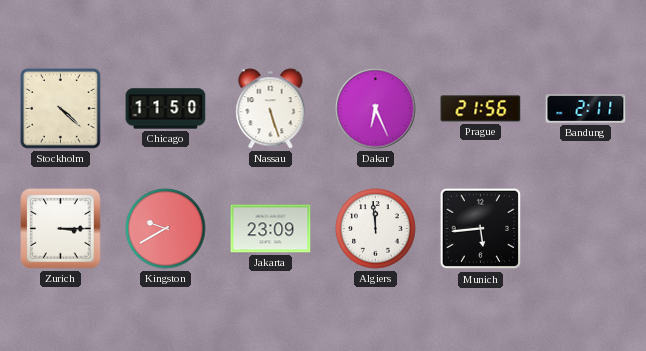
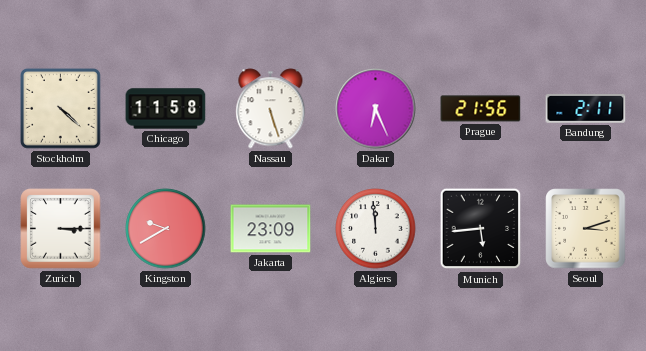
Chicago: 11:50 -> 11:58
Seoul: none -> 3:12
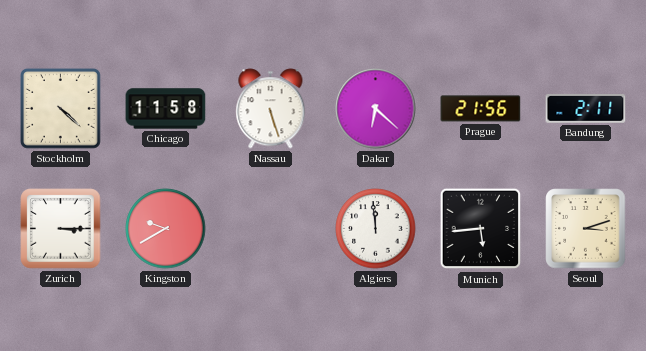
Dakar: 6:26 -> 6:22
Jakarta: 23:09 -> none
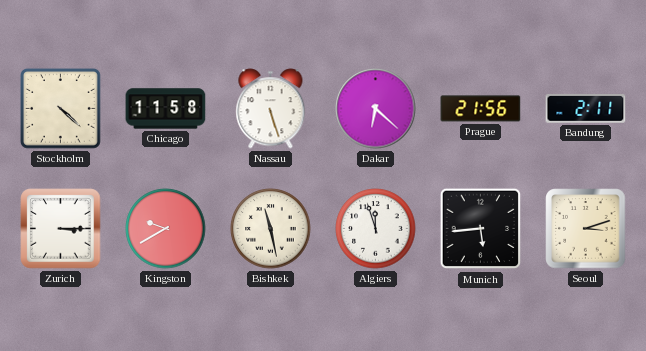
Bishkek: none -> 11:28
Algiers: 11:59 -> 11:57
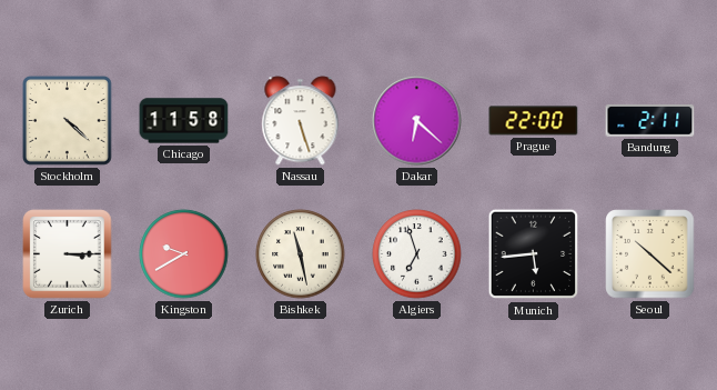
Prague: 21:56 -> 22:00
Algiers: 11:57 -> 6:57
Seoul: 3:12 -> 10:22
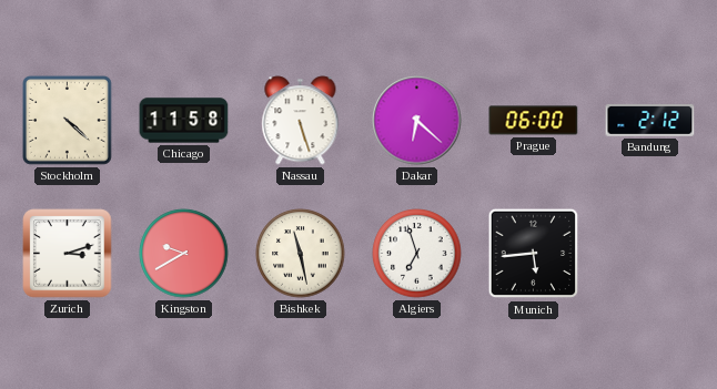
Prague: 22:00 -> 06:00
Bandung: 2:11 -> 2:12
Zurich: 3:15 -> 3:12
Seoul: 10:22 -> none
